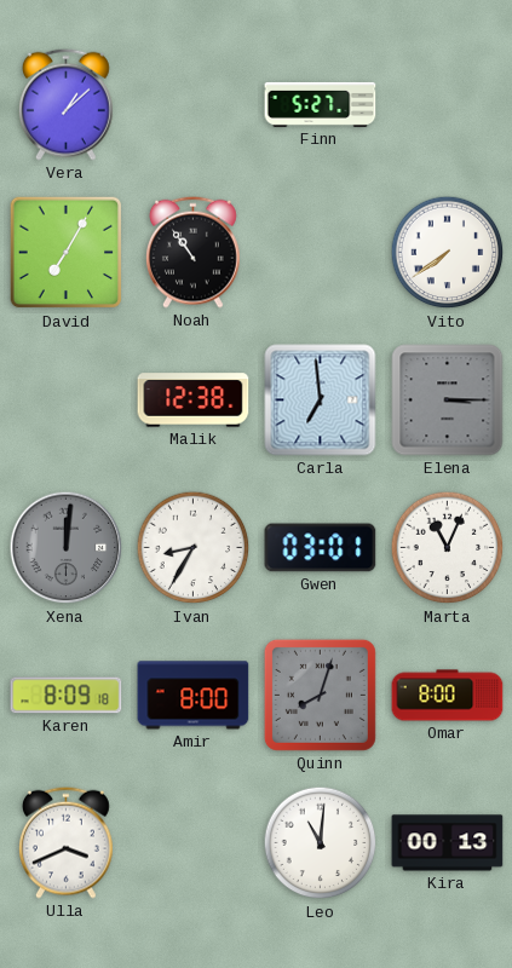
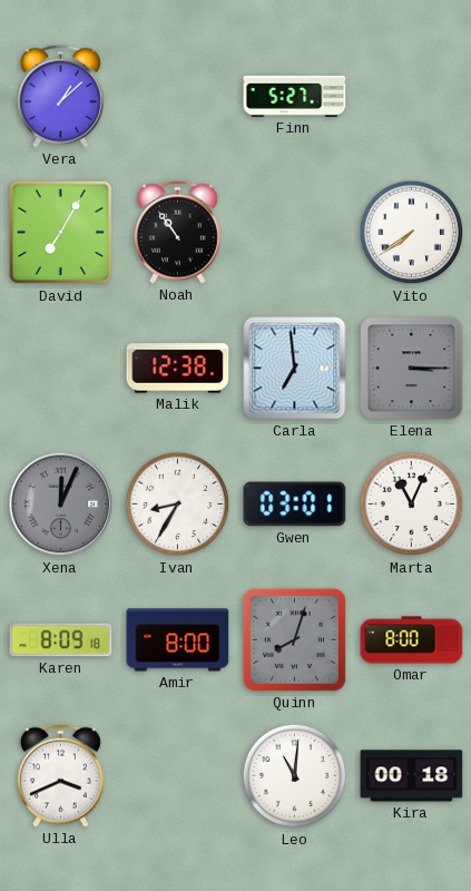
Xena: 12:01 -> 12:04
Kira: 00:13 -> 00:18
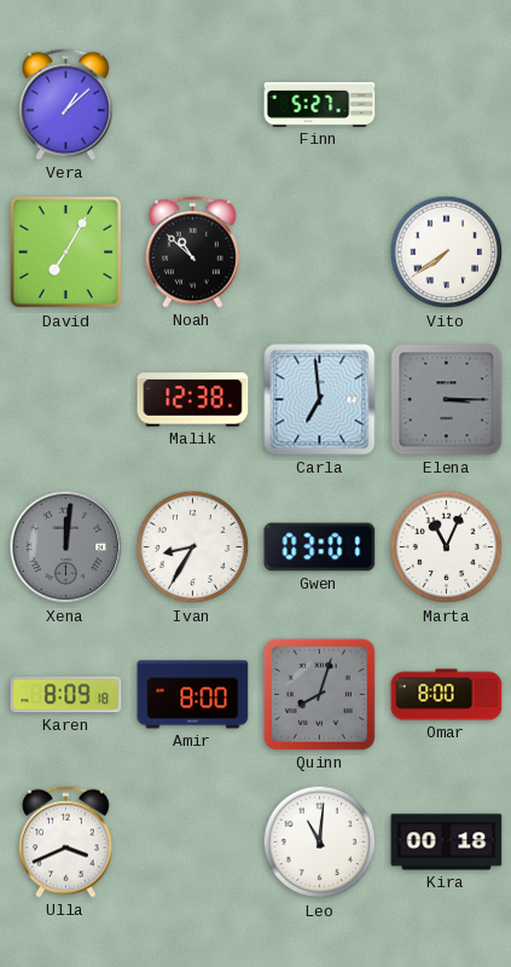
Noah: 10:54 -> 10:52
Xena: 12:04 -> 12:01
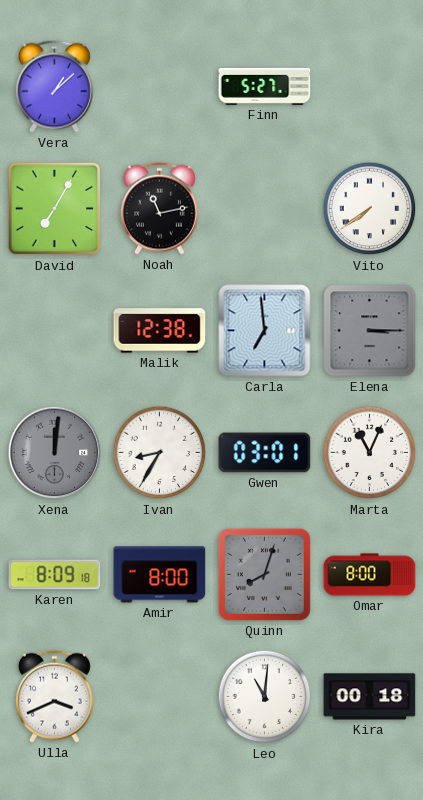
Noah: 10:52 -> 11:13
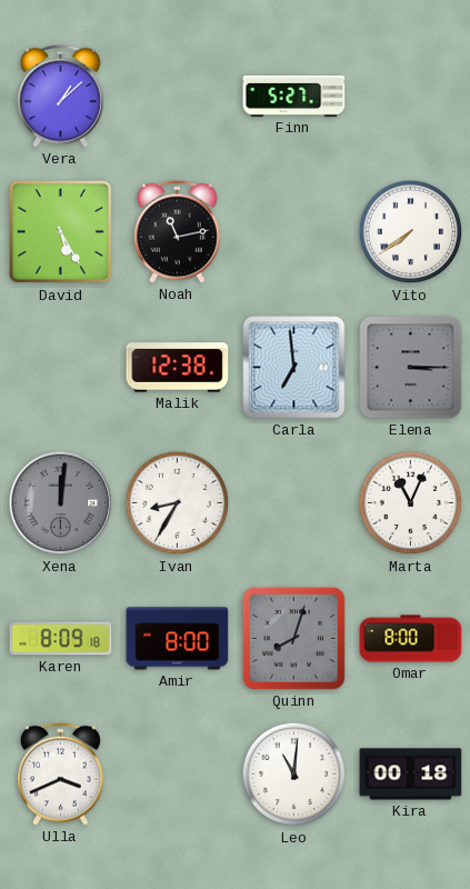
David: 7:05 -> 5:25
Gwen: 03:01 -> none
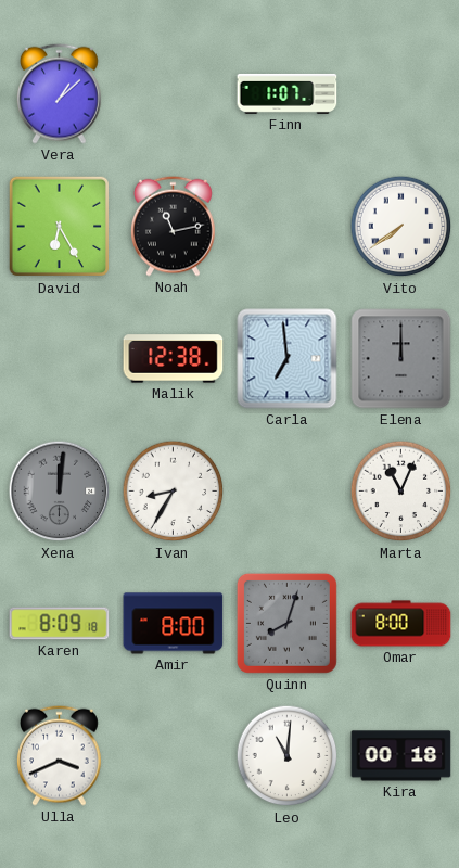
Finn: 5:27 -> 1:07
David: 5:25 -> 6:25
Elena: 3:15 -> 12:00
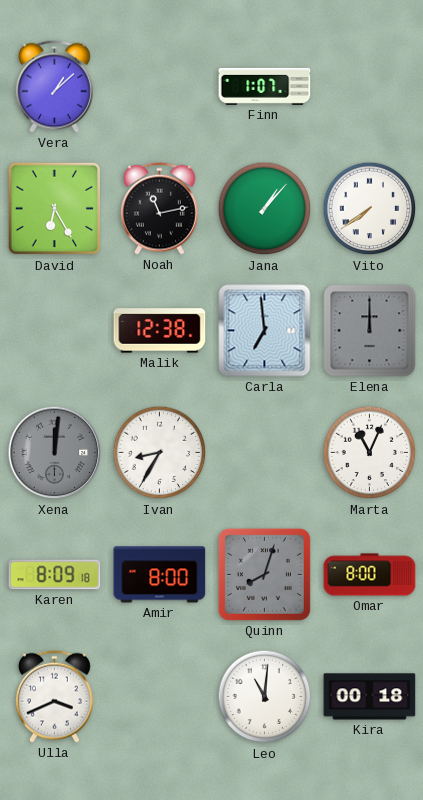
Jana: none -> 1:07
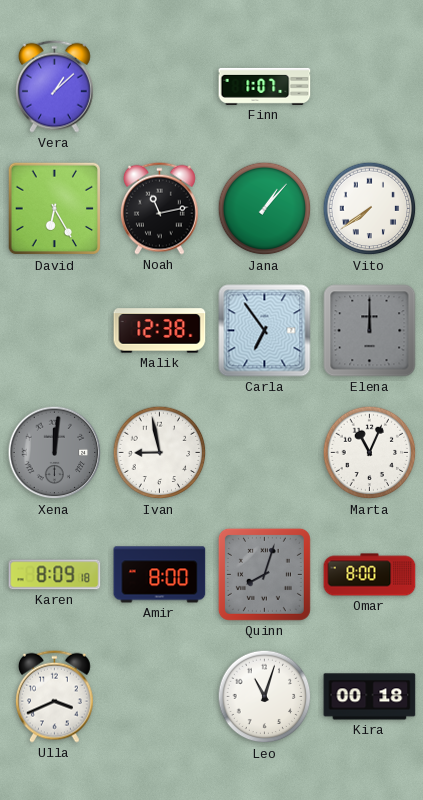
Carla: 6:59 -> 6:54
Ivan: 8:35 -> 8:58
Leo: 11:01 -> 11:03
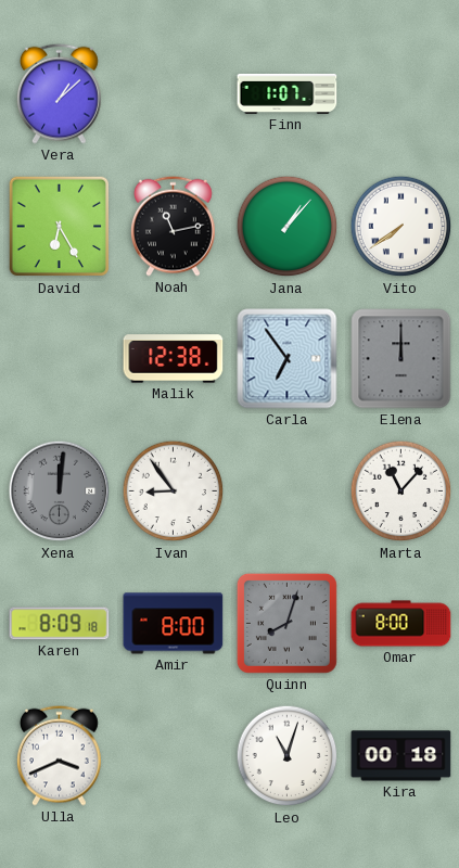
Ivan: 8:58 -> 8:54
Marta: 11:04 -> 11:07
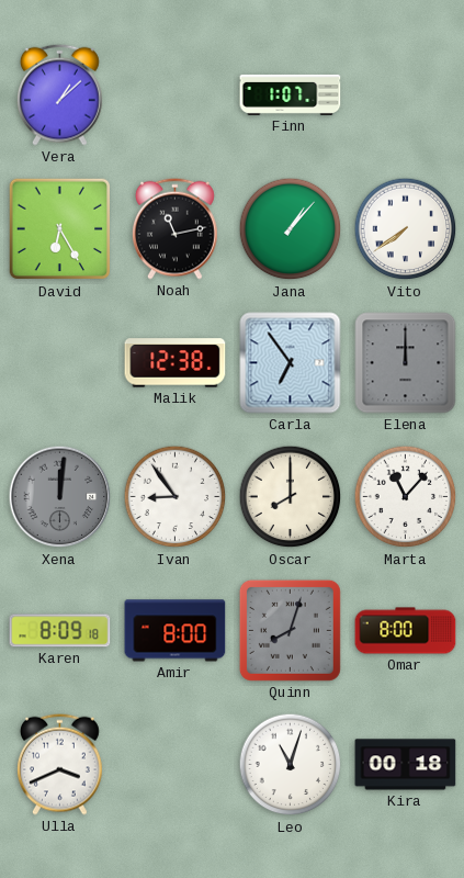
Oscar: none -> 8:00
